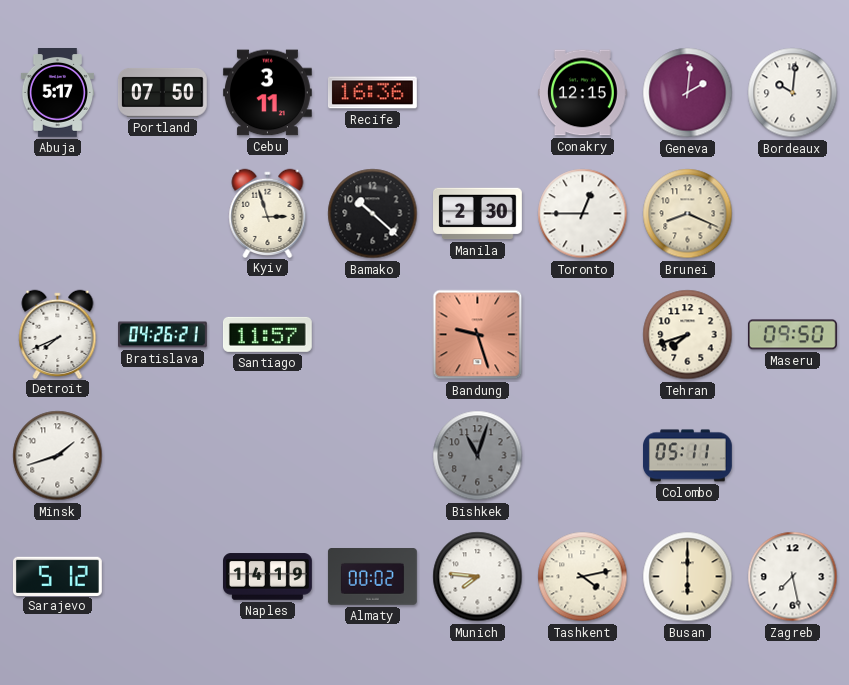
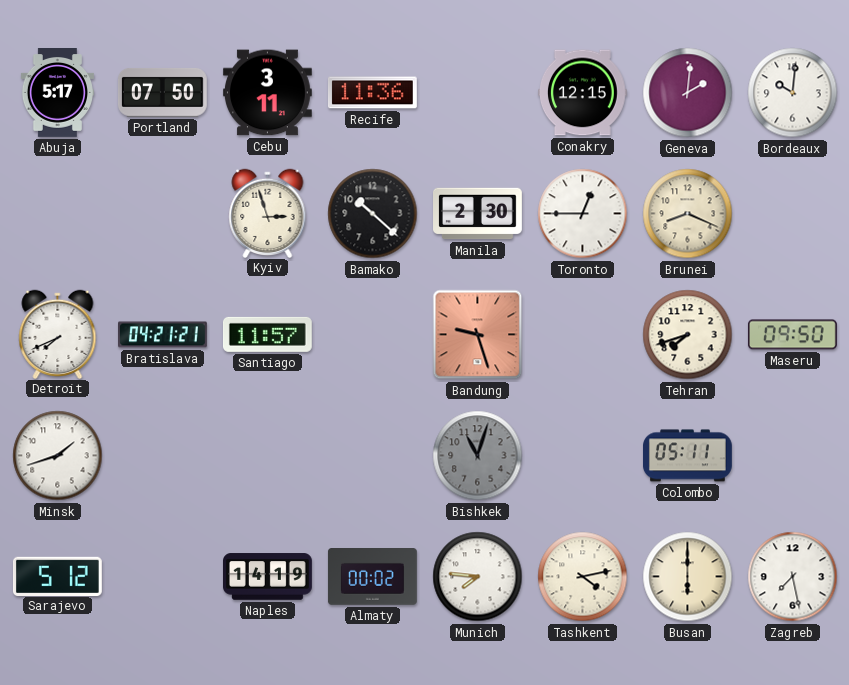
Recife: 16:36 -> 11:36
Bratislava: 04:26 -> 04:21
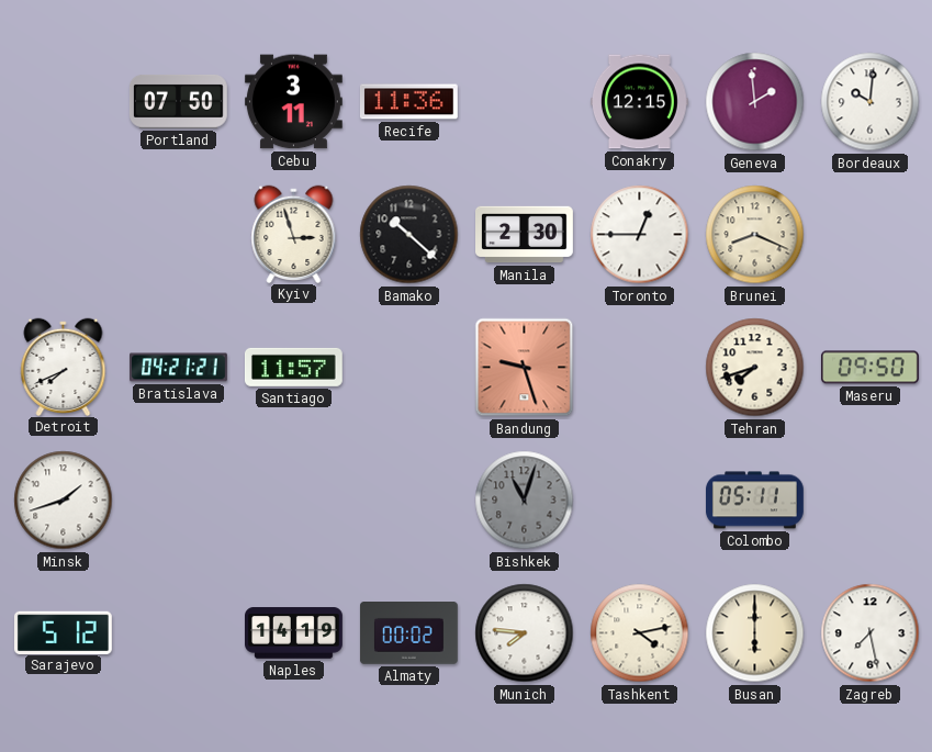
Abuja: 5:17 -> none
Geneva: 2:01 -> 1:59
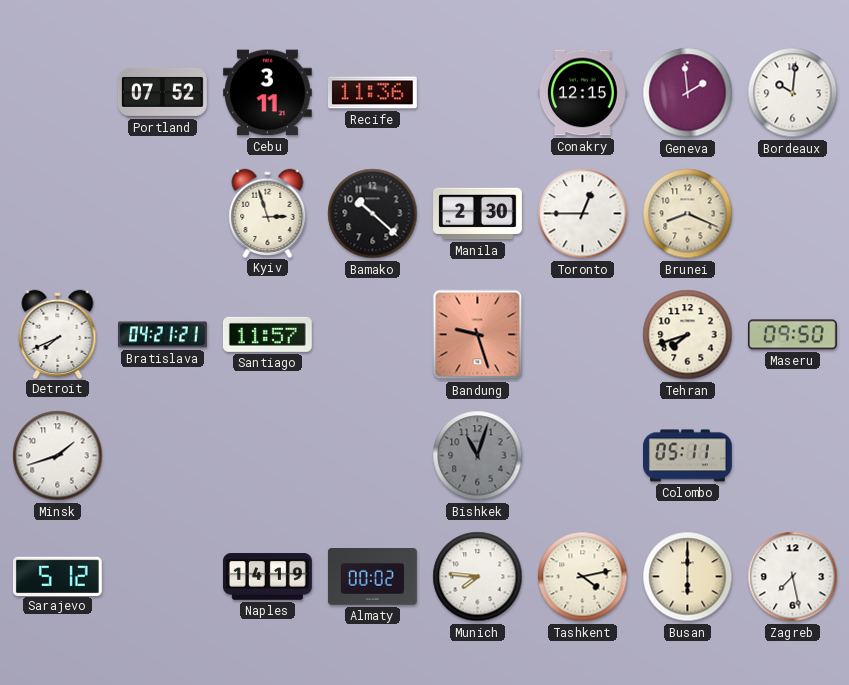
Portland: 07:50 -> 07:52
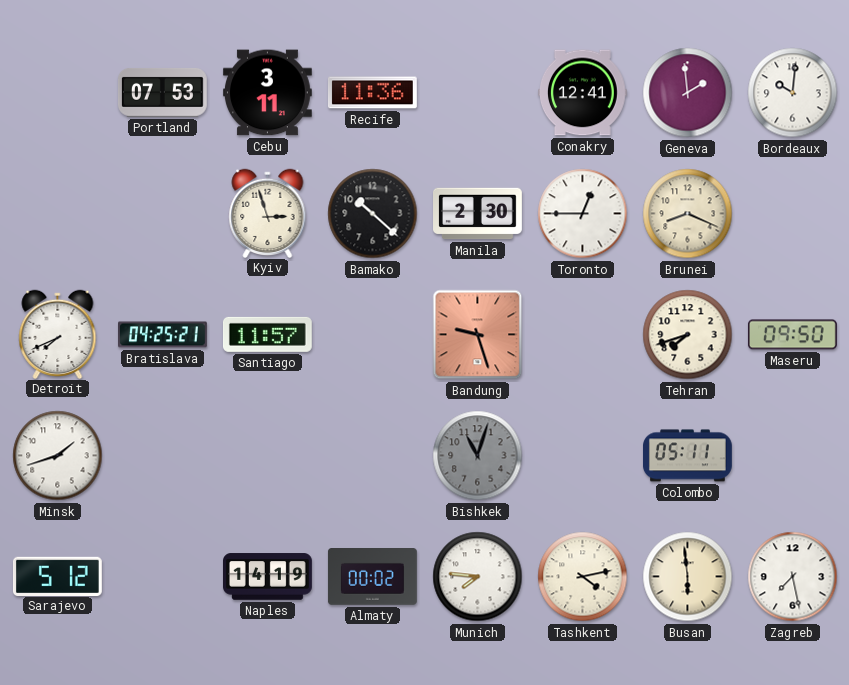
Portland: 07:52 -> 07:53
Conakry: 12:15 -> 12:41
Bratislava: 04:21 -> 04:25
Busan: 6:00 -> 5:59
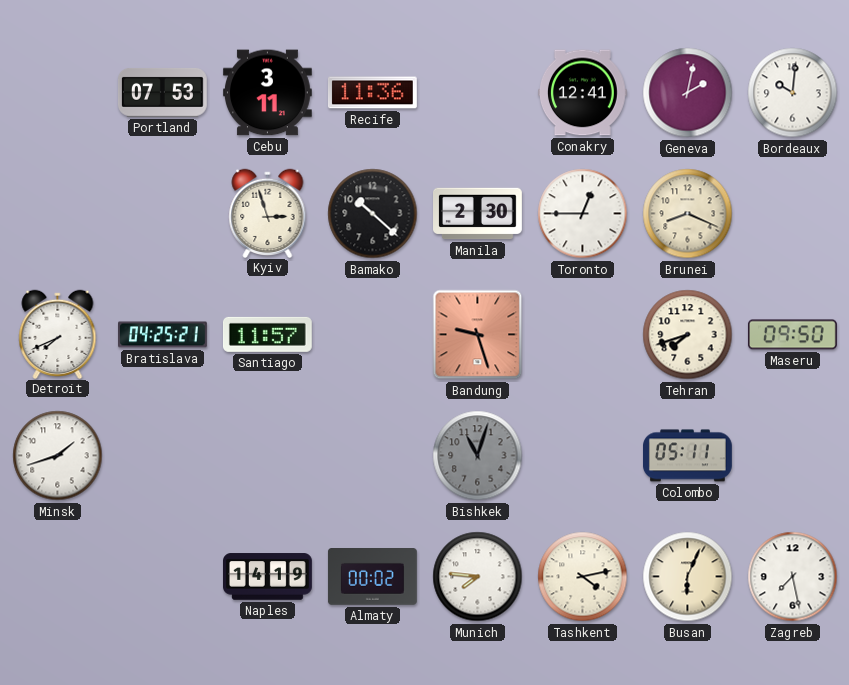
Geneva: 1:59 -> 2:02
Sarajevo: 5:12 -> none
Busan: 5:59 -> 6:04
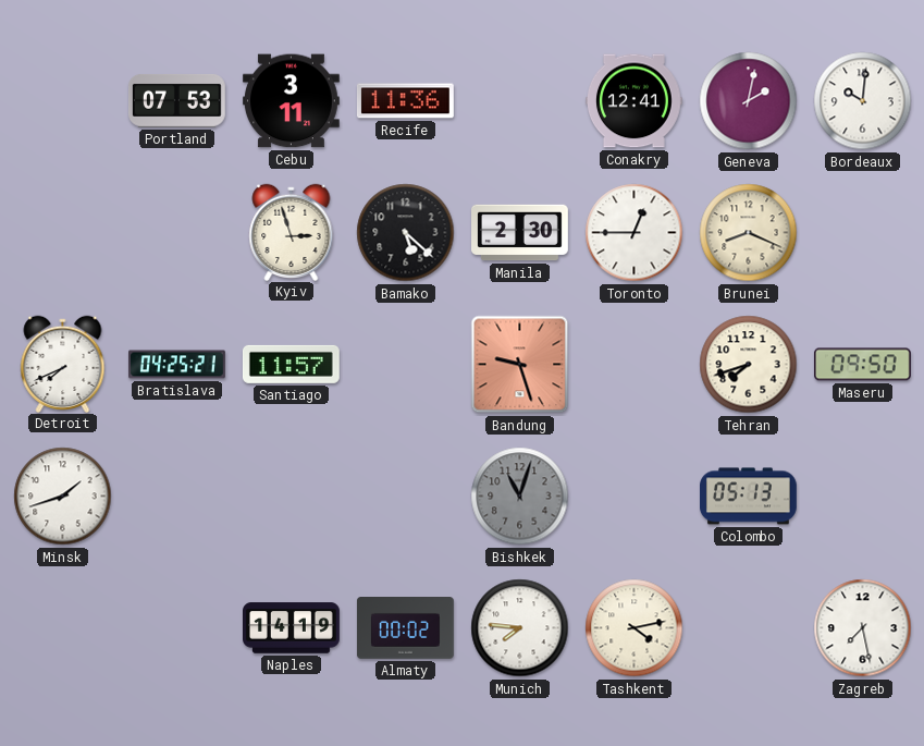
Bamako: 10:22 -> 5:22
Colombo: 05:11 -> 05:13
Busan: 6:04 -> none
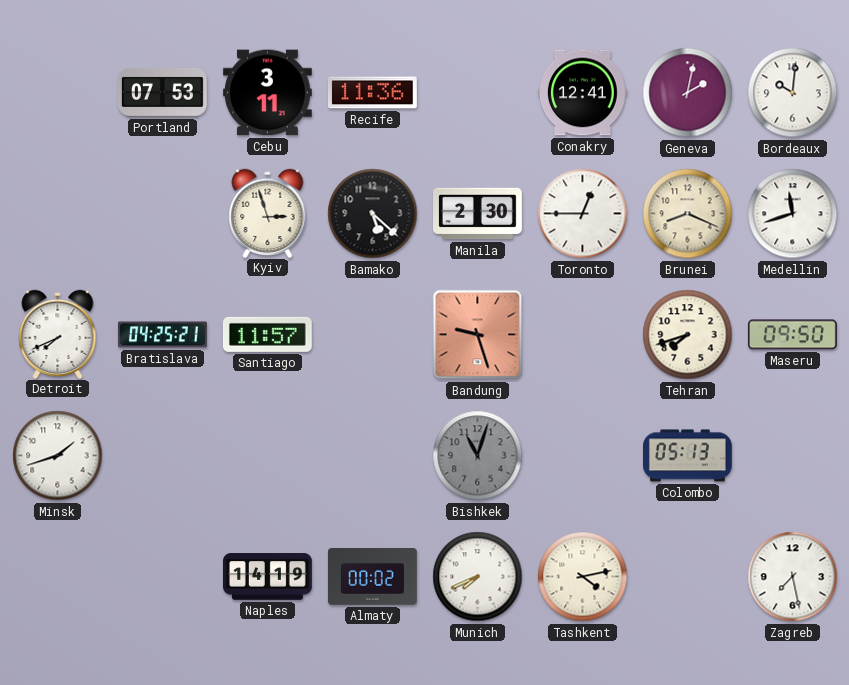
Medellin: none -> 11:42
Munich: 7:46 -> 7:41
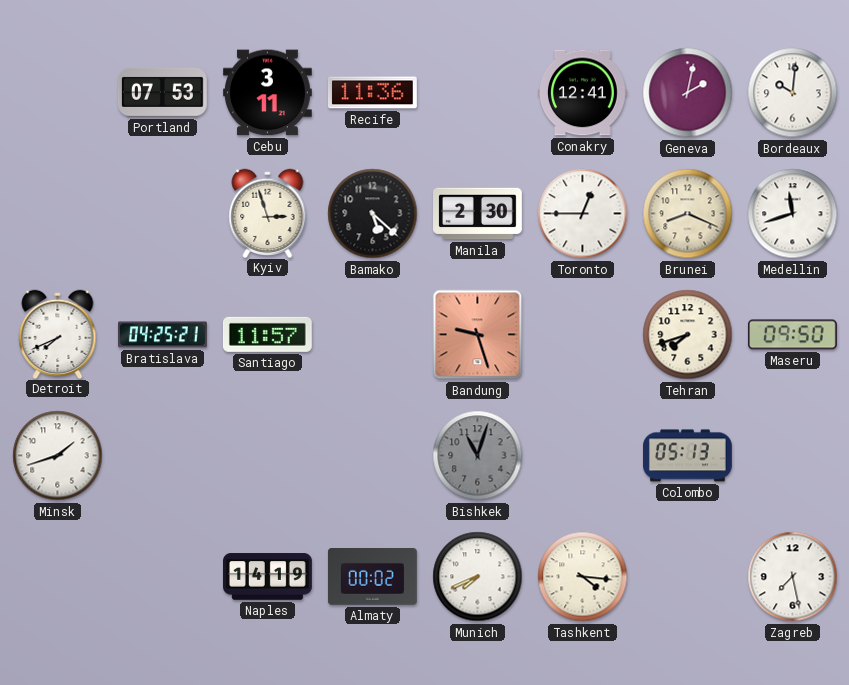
Tashkent: 4:13 -> 4:16
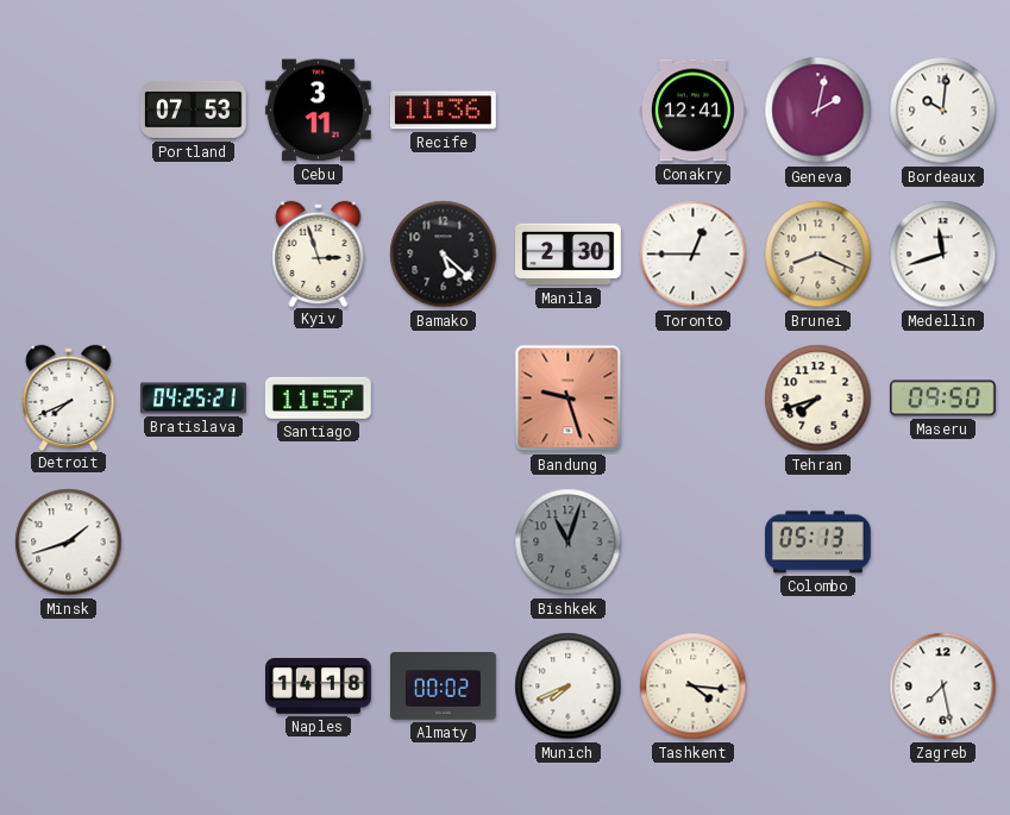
Naples: 14:19 -> 14:18
